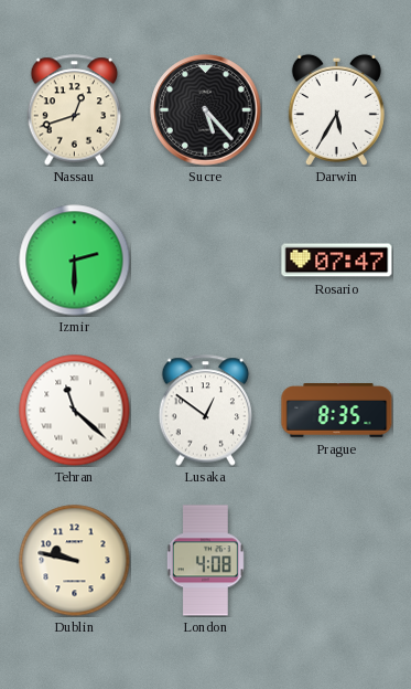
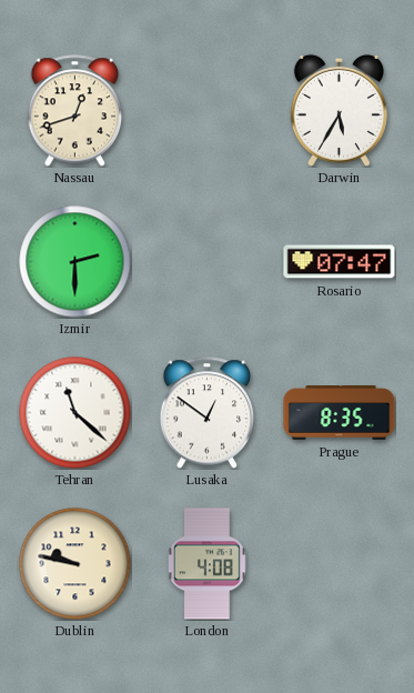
Sucre: 5:23 -> none
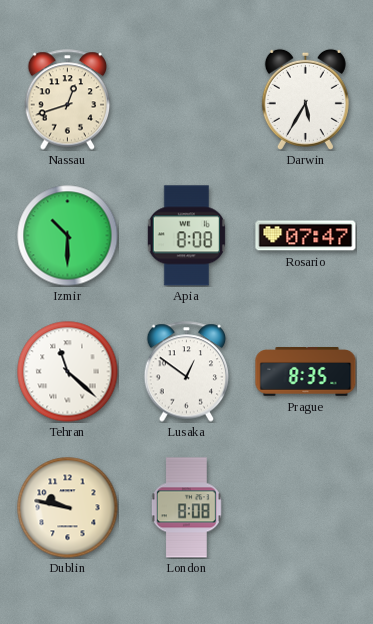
Izmir: 2:30 -> 10:30
Apia: none -> 8:08
London: 4:08 -> 8:08
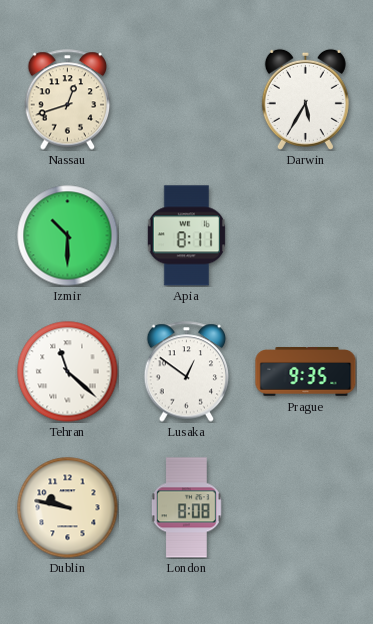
Apia: 8:08 -> 8:11
Rosario: 07:47 -> none
Prague: 8:35 -> 9:35
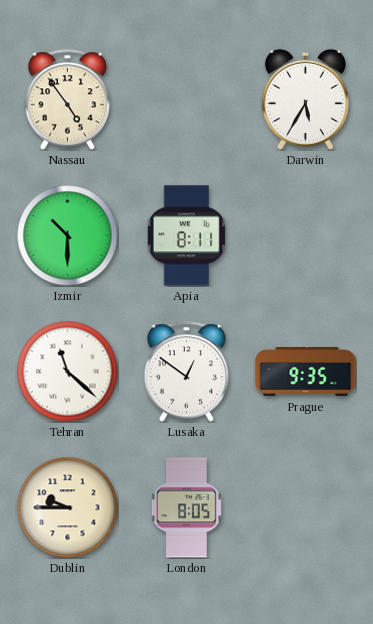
Nassau: 12:42 -> 4:54
Dublin: 9:47 -> 9:45
London: 8:08 -> 8:05
